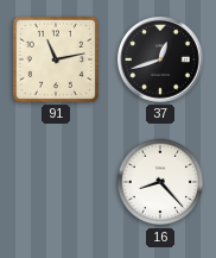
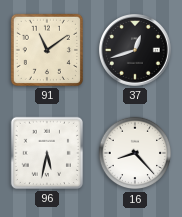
91: 11:13 -> 11:09
96: none -> 5:32
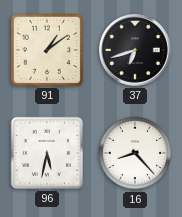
91: 11:09 -> 1:09
37: 12:42 -> 6:42
